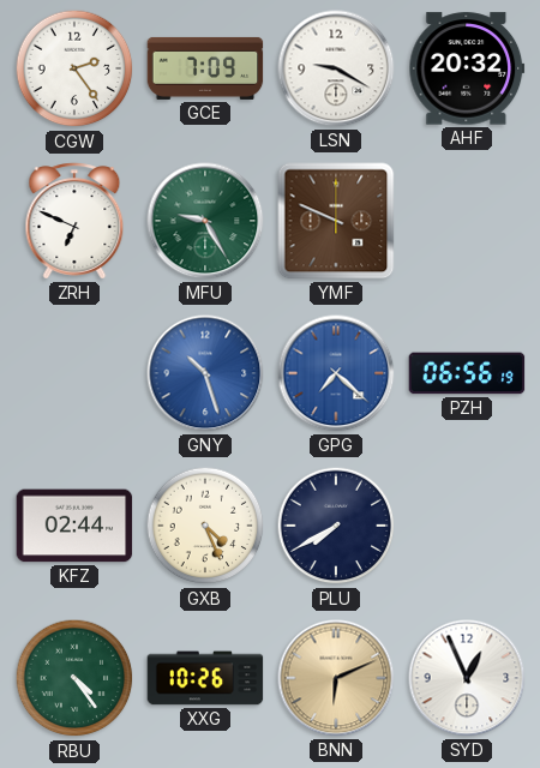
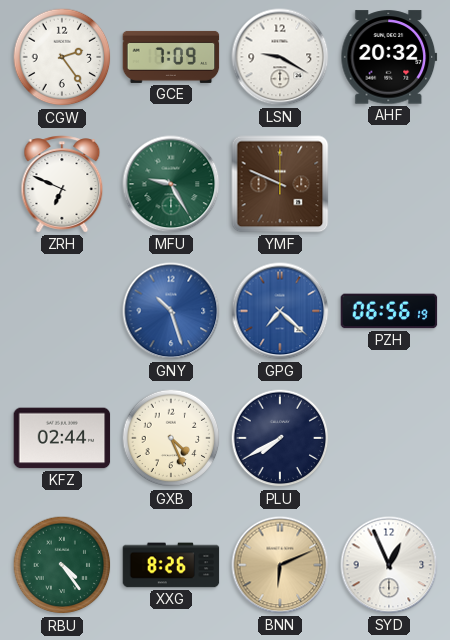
XXG: 10:26 -> 8:26
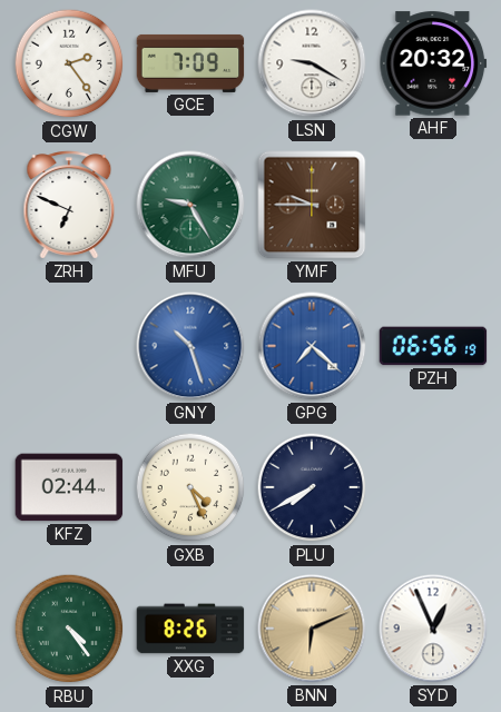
YMF: 9:49 -> 9:45
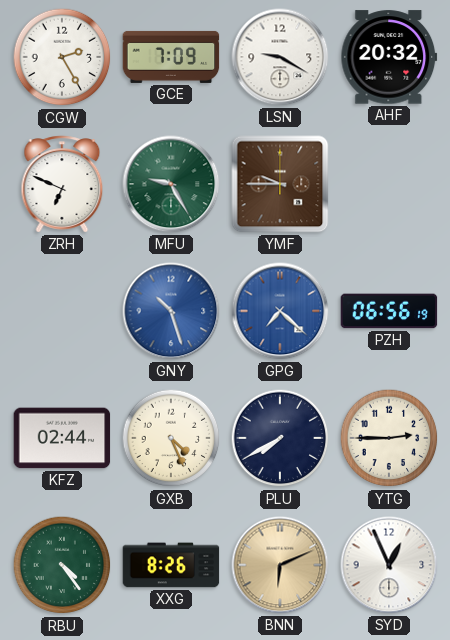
CGW: 2:24 -> 2:25
YTG: none -> 2:45
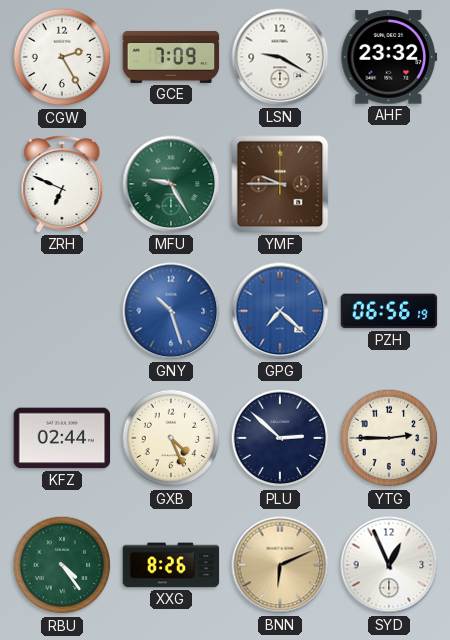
AHF: 20:32 -> 23:32
PLU: 7:40 -> 2:52
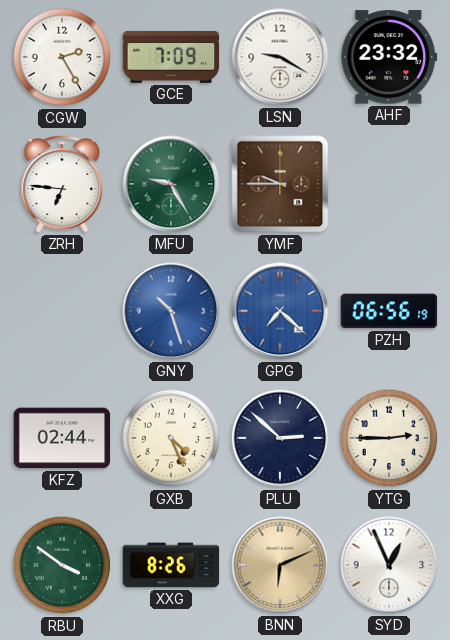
ZRH: 6:49 -> 6:46
RBU: 4:24 -> 3:51
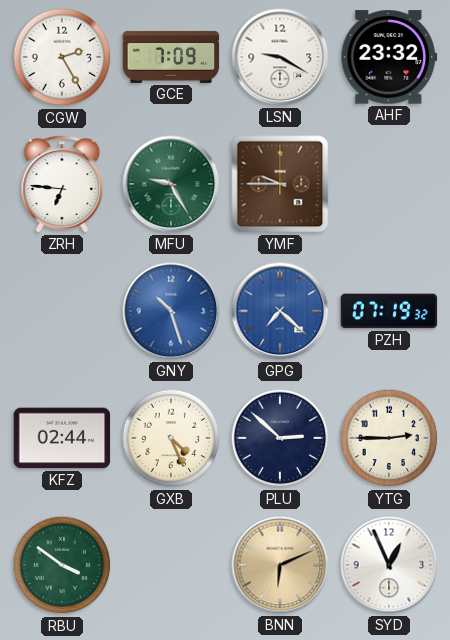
PZH: 06:56 -> 07:19
XXG: 8:26 -> none
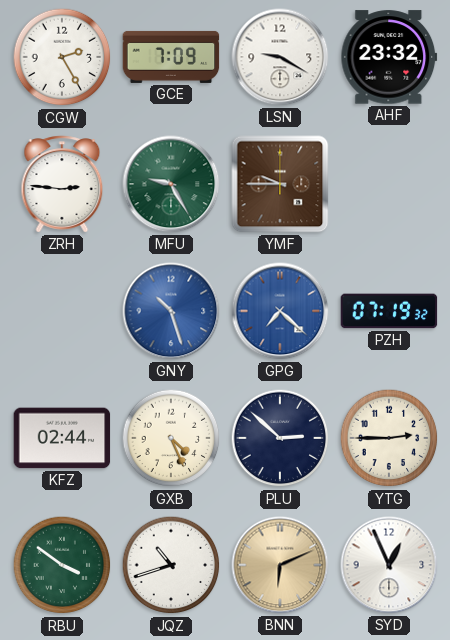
ZRH: 6:46 -> 2:46
JQZ: none -> 10:42
